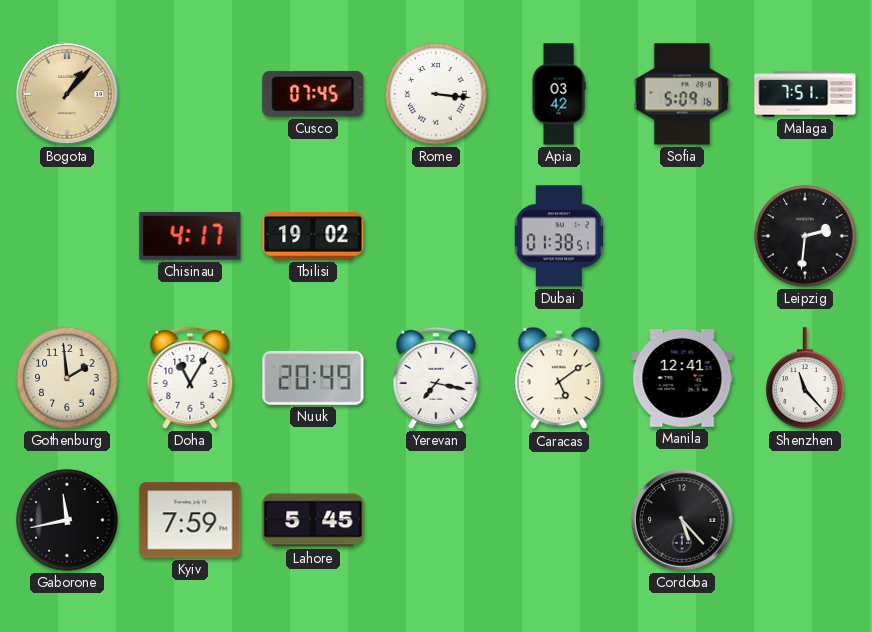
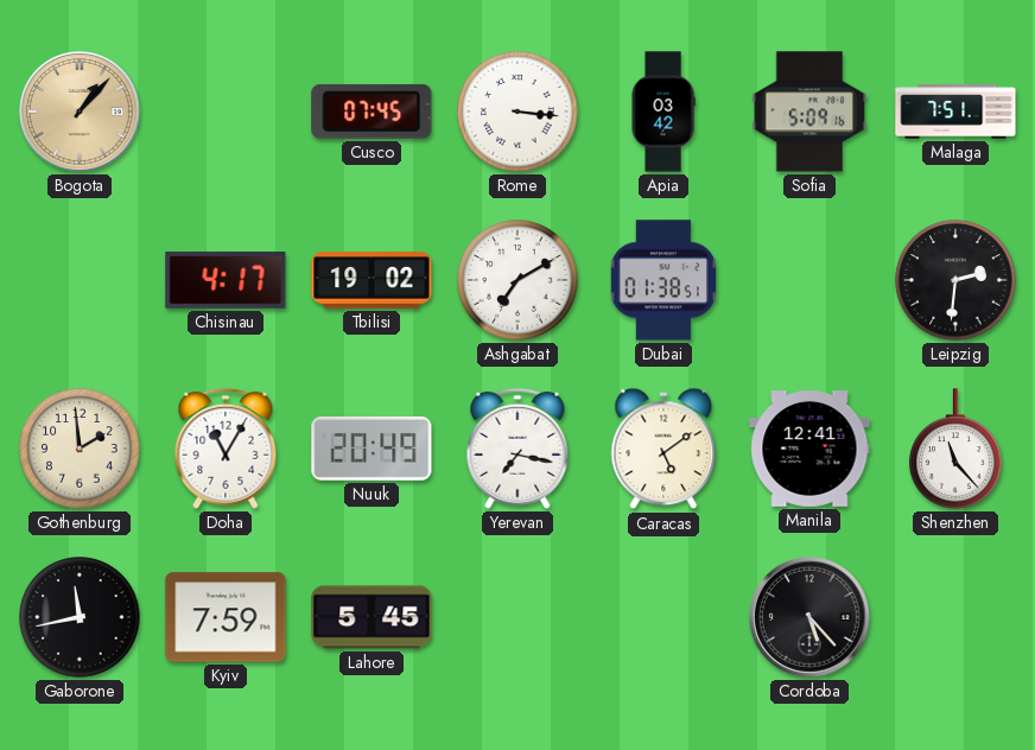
Ashgabat: none -> 7:10
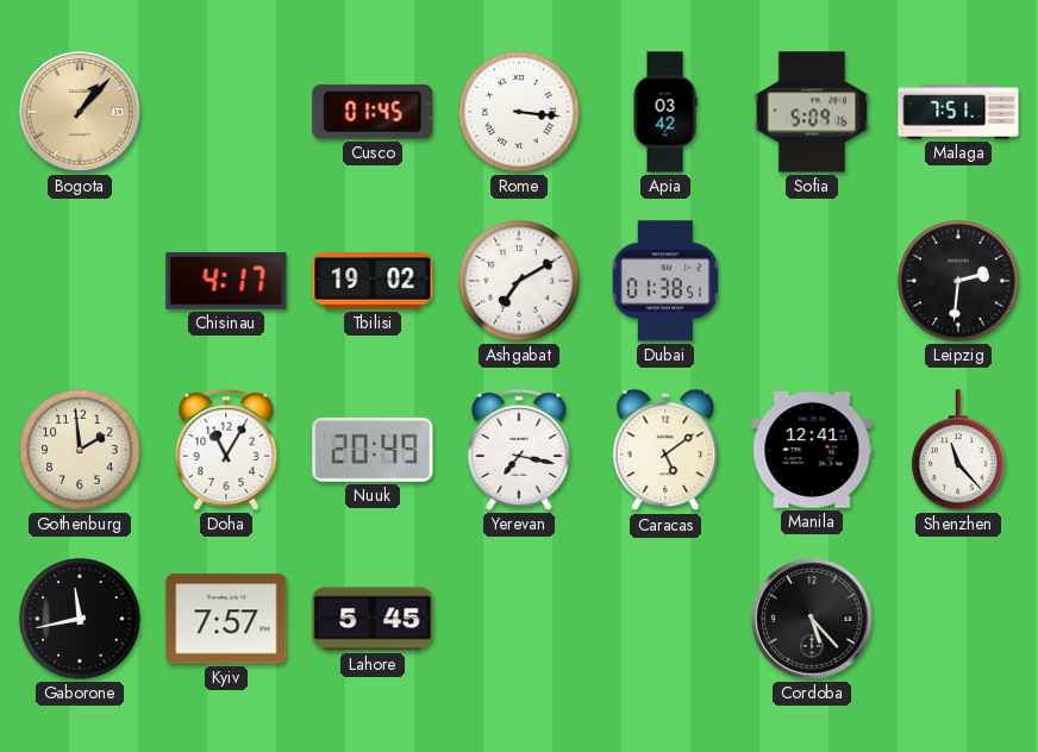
Cusco: 07:45 -> 01:45
Kyiv: 7:59 -> 7:57
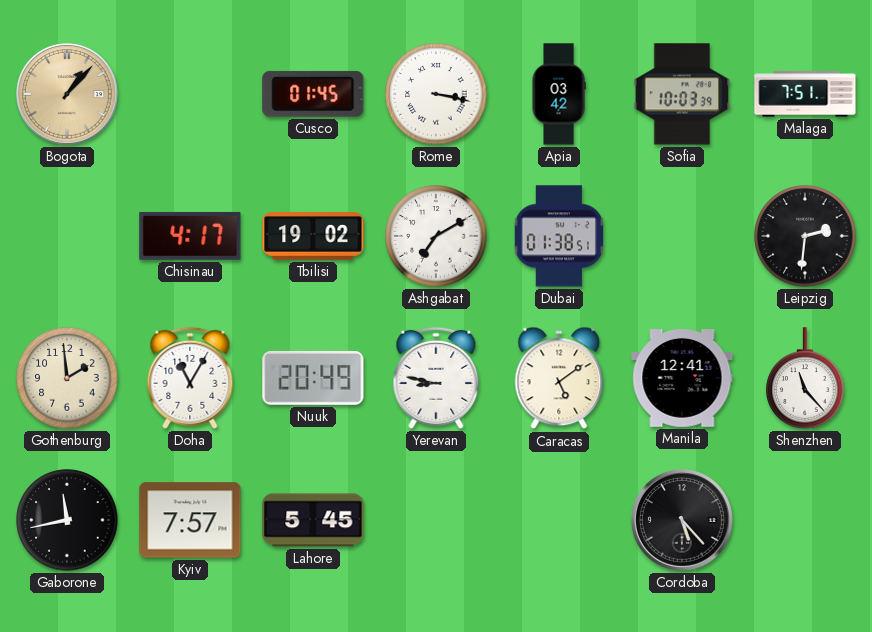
Rome: 3:16 -> 3:17
Sofia: 5:09 -> 10:03
Yerevan: 7:17 -> 8:47
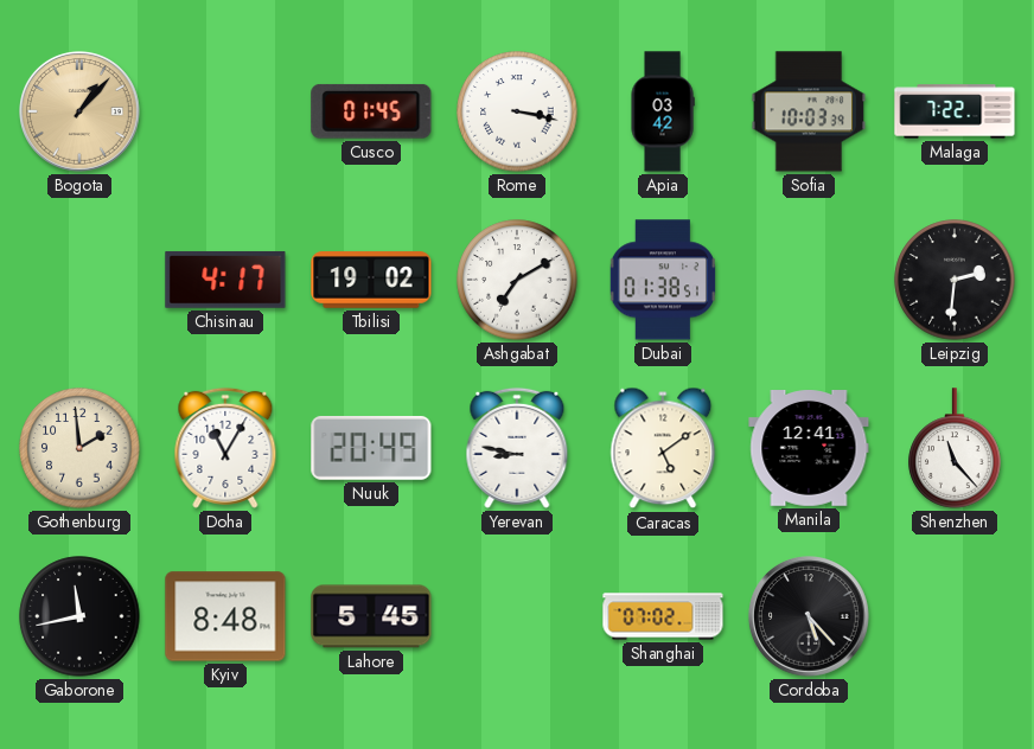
Malaga: 7:51 -> 7:22
Kyiv: 7:57 -> 8:48
Shanghai: none -> 07:02
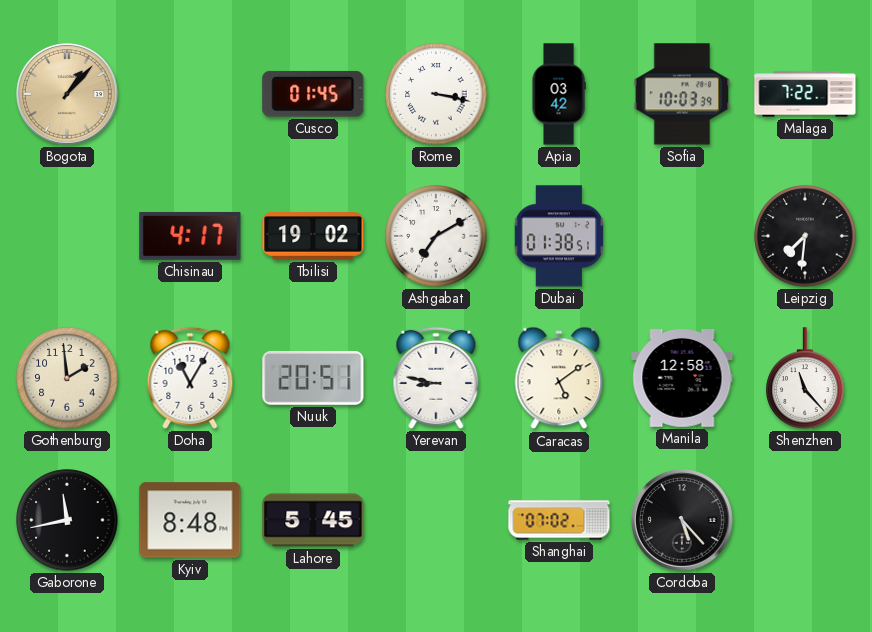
Leipzig: 2:31 -> 7:31
Nuuk: 20:49 -> 20:51
Manila: 12:41 -> 12:58
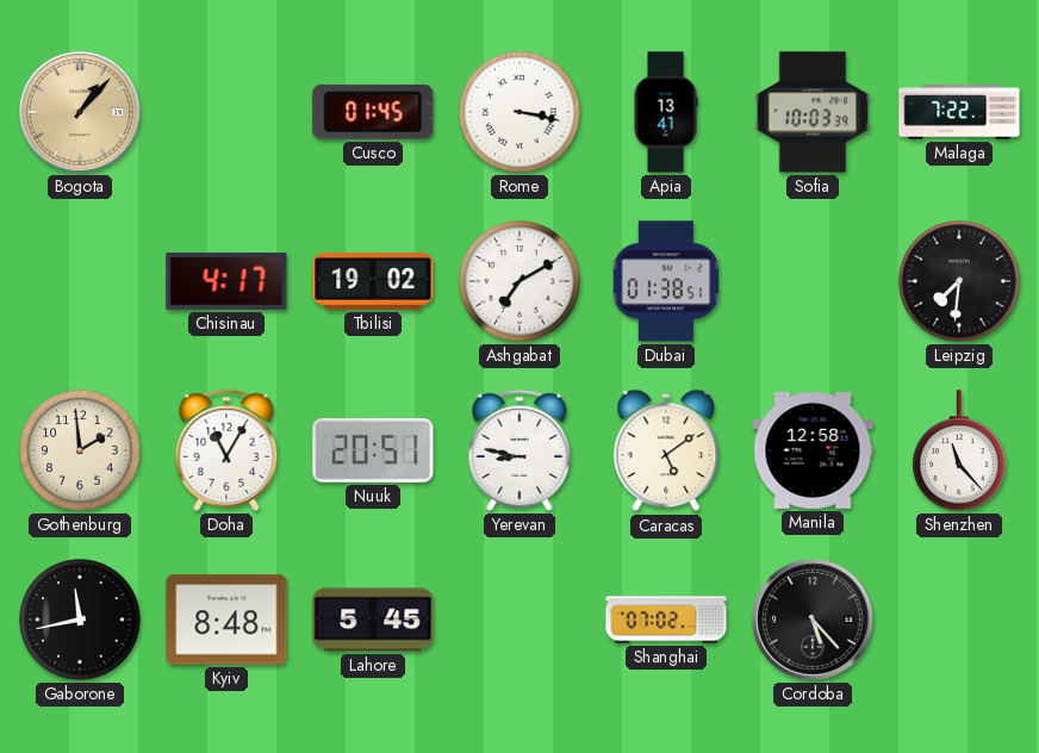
Apia: 03:42 -> 13:41
